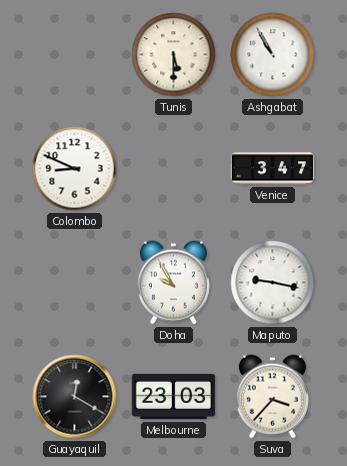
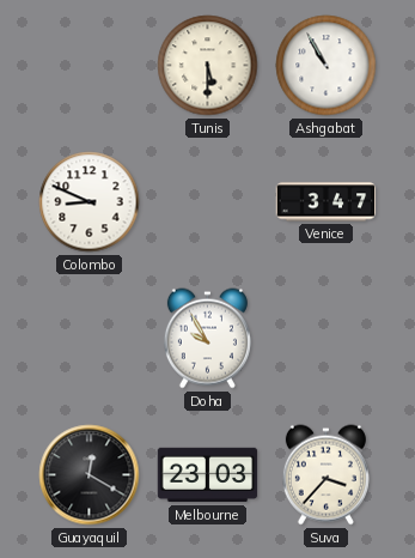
Maputo: 9:17 -> none
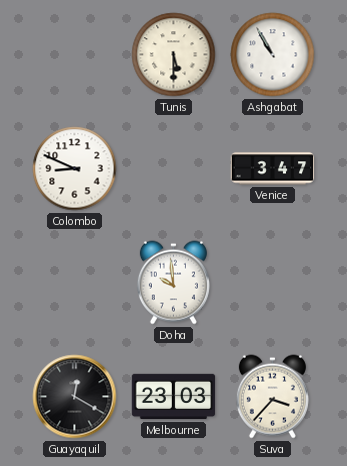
Doha: 9:55 -> 9:59
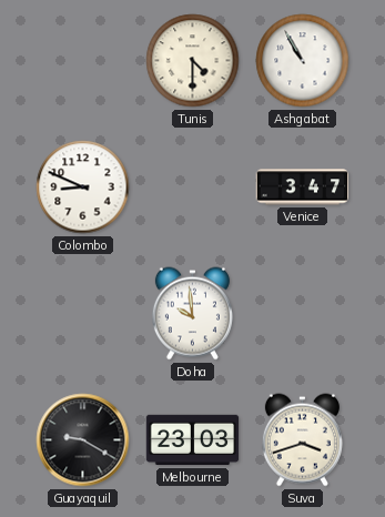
Tunis: 5:30 -> 4:30
Guayaquil: 12:20 -> 9:20
Suva: 3:37 -> 3:42
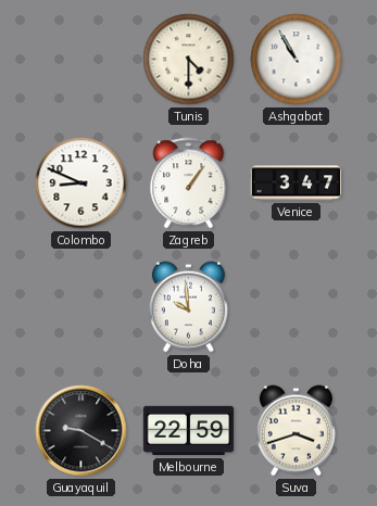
Zagreb: none -> 1:06
Melbourne: 23:03 -> 22:59
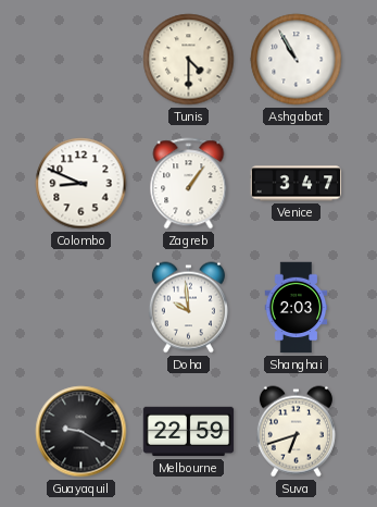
Shanghai: none -> 2:03
Suva: 3:42 -> 6:42
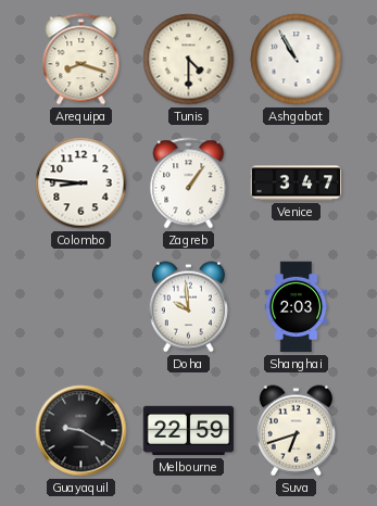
Arequipa: none -> 8:18
Colombo: 8:49 -> 8:46
